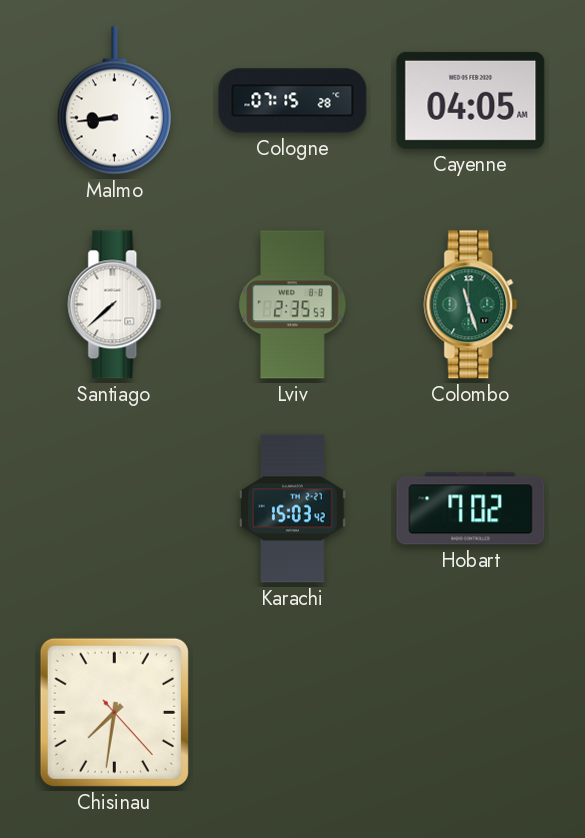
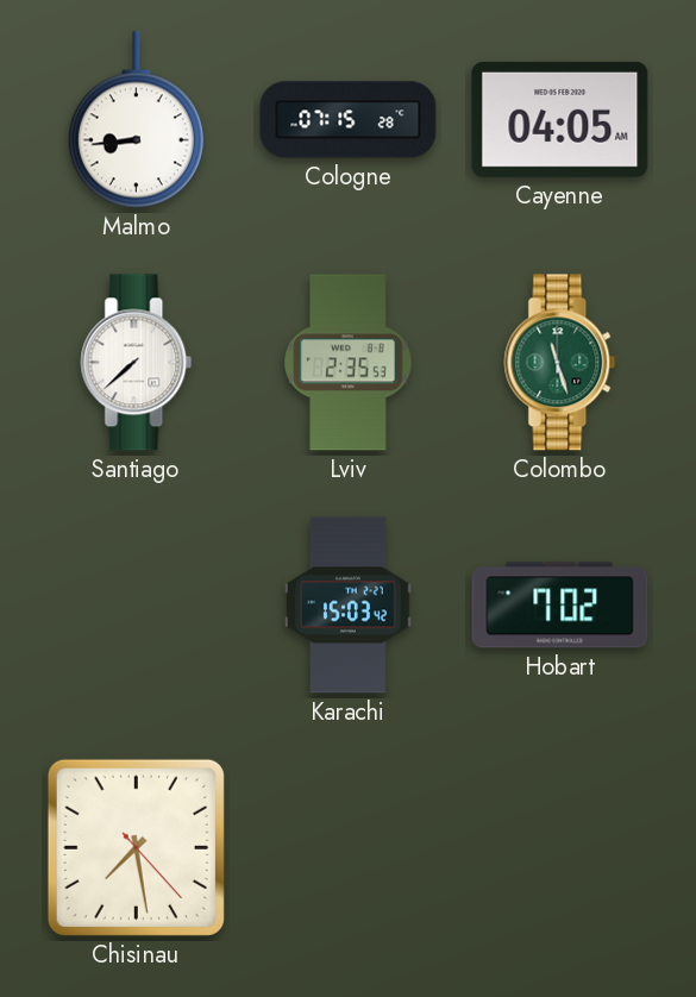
Chisinau: 7:31 -> 7:28
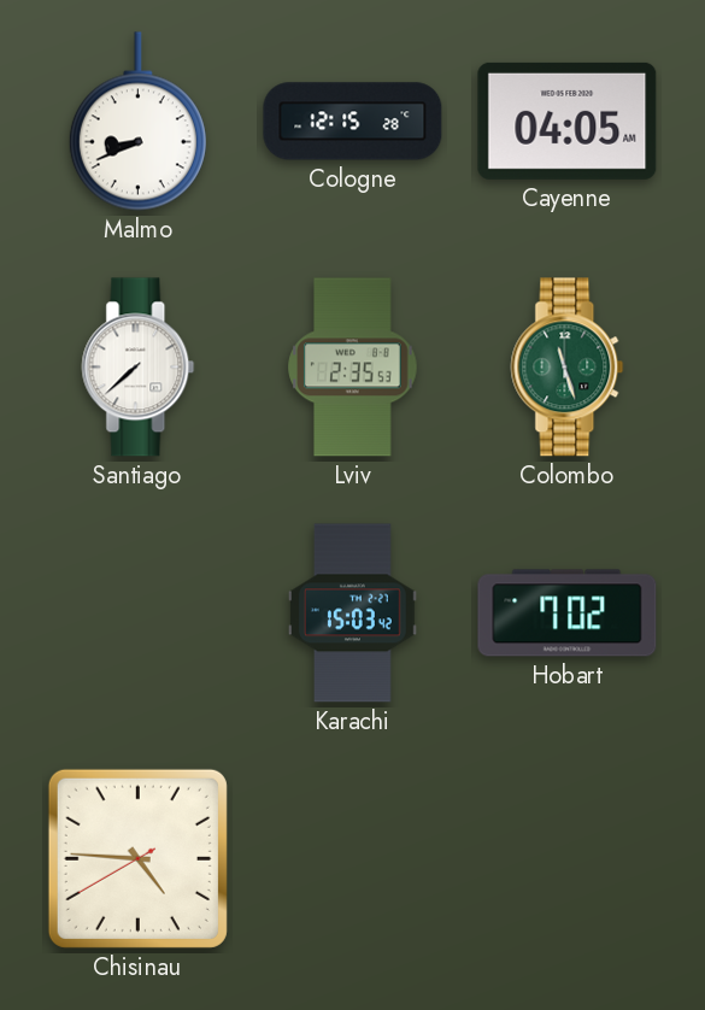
Malmo: 8:44 -> 8:41
Cologne: 07:15 -> 12:15
Chisinau: 7:28 -> 4:45
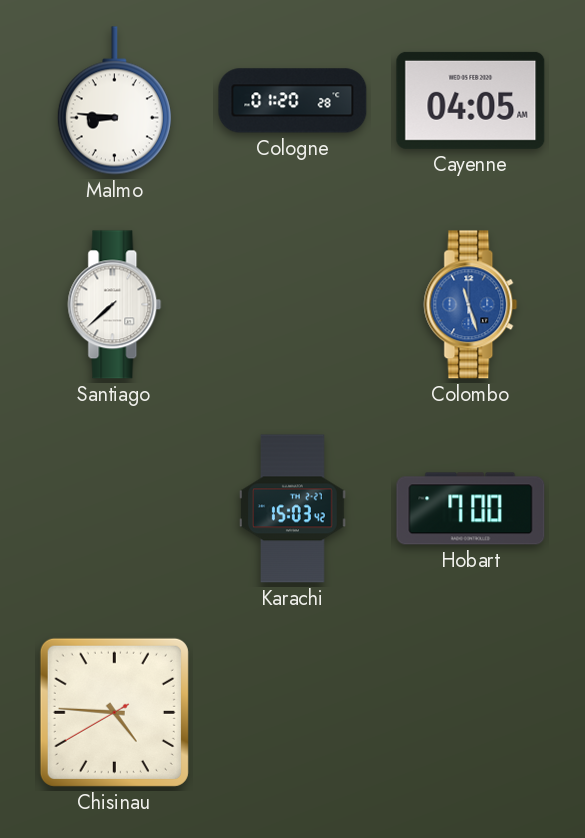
Malmo: 8:41 -> 8:46
Cologne: 12:15 -> 01:20
Lviv: 2:35 -> none
Colombo dial: green -> blue
Hobart: 7:02 -> 7:00
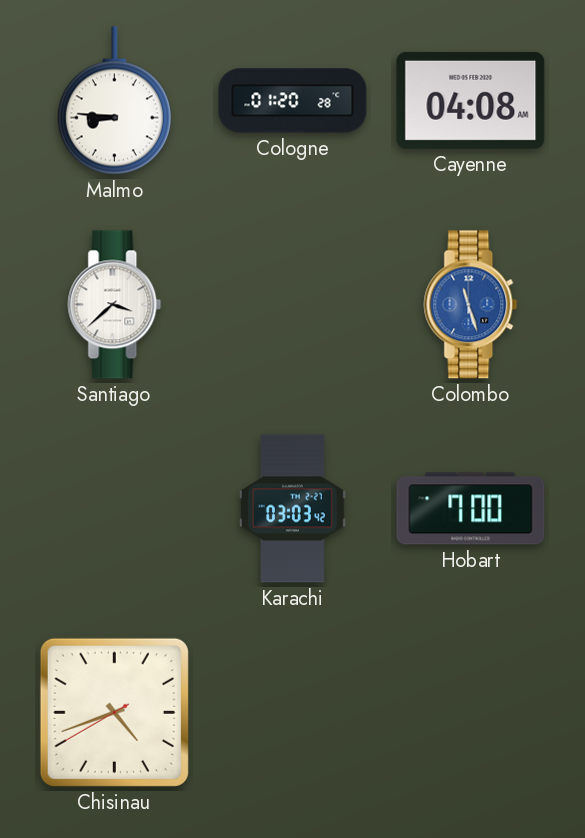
Cayenne: 04:05 -> 04:08
Santiago: 7:38 -> 3:38
Karachi: 15:03 -> 03:03
Chisinau: 4:45 -> 4:41
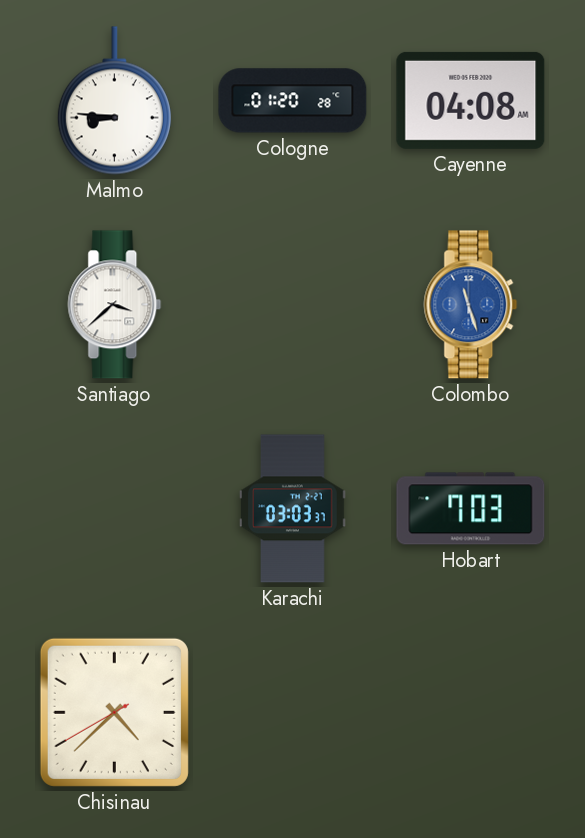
Karachi: 03:03:42 -> 03:03:37
Hobart: 7:00 -> 7:03
Chisinau: 4:41 -> 4:37
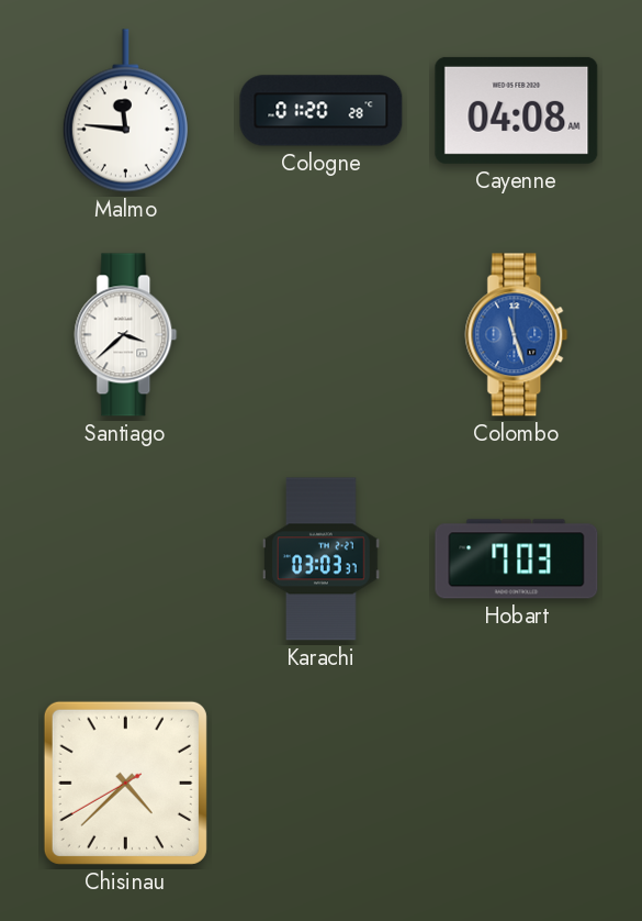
Malmo: 8:46 -> 11:46
